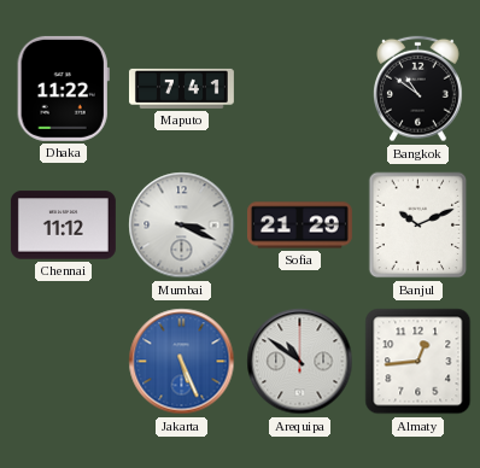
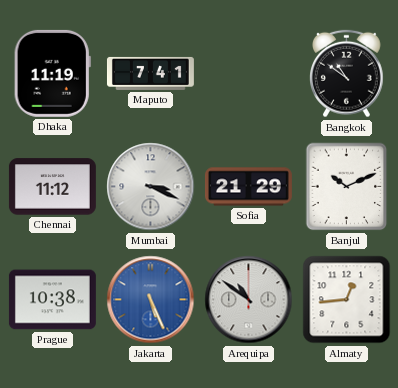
Dhaka: 11:22 -> 11:19
Prague: none -> 10:38
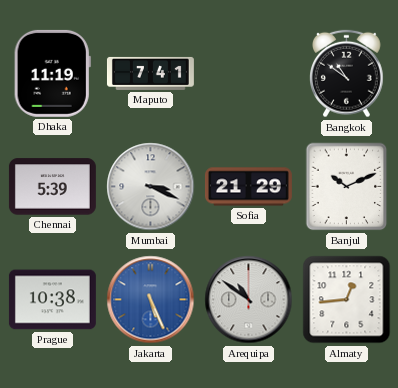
Chennai: 11:12 -> 5:39
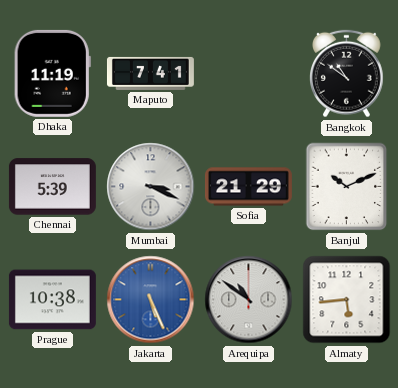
Almaty: 12:44 -> 5:44
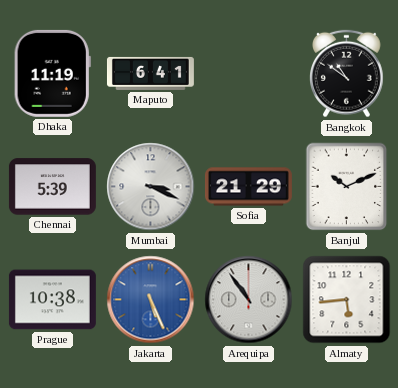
Maputo: 7:41 -> 6:41
Arequipa: 10:51 -> 10:54
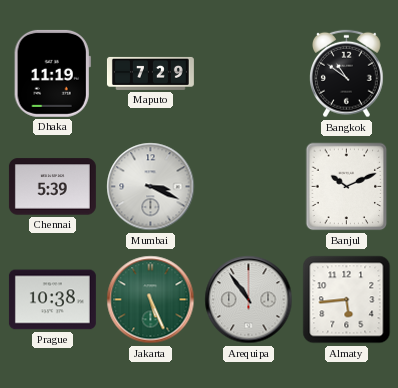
Maputo: 6:41 -> 7:29
Sofia: 21:29 -> none
Jakarta dial: blue -> green
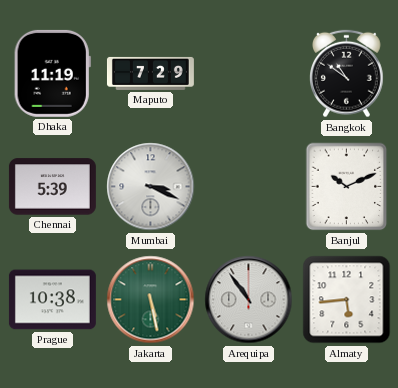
Jakarta: 5:26 -> 5:28
